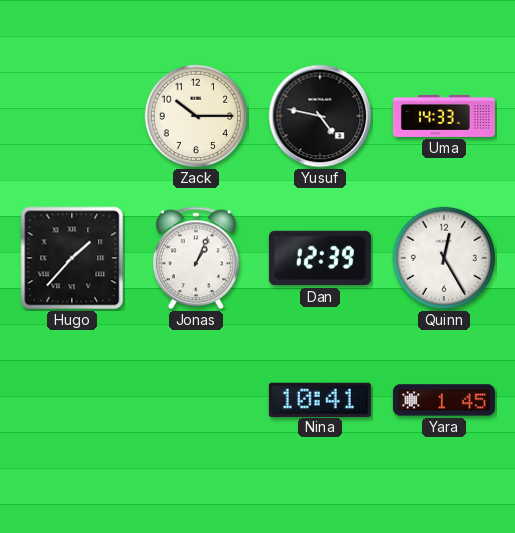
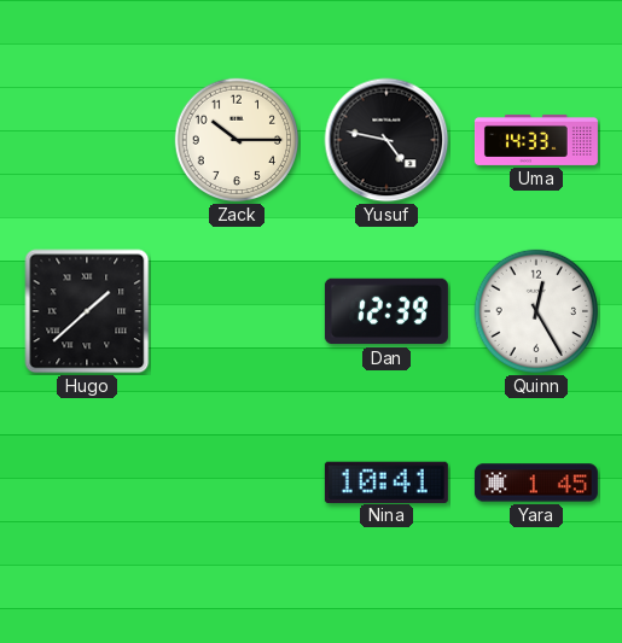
Hugo: 1:37 -> 1:38
Jonas: 1:04 -> none
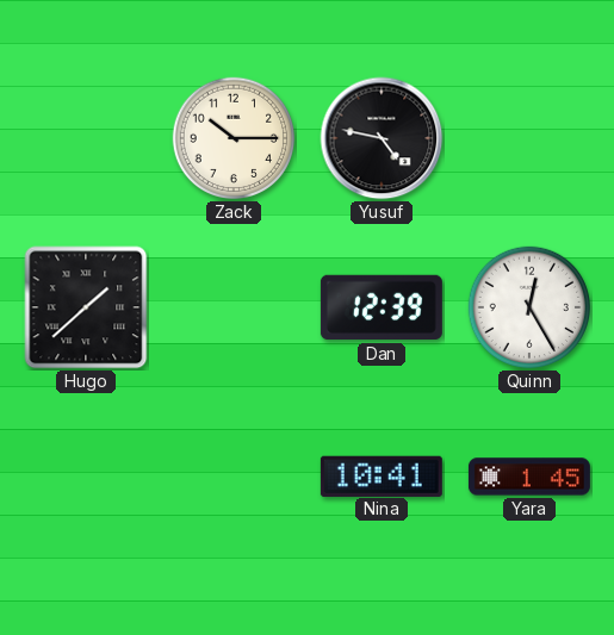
Uma: 14:33 -> none
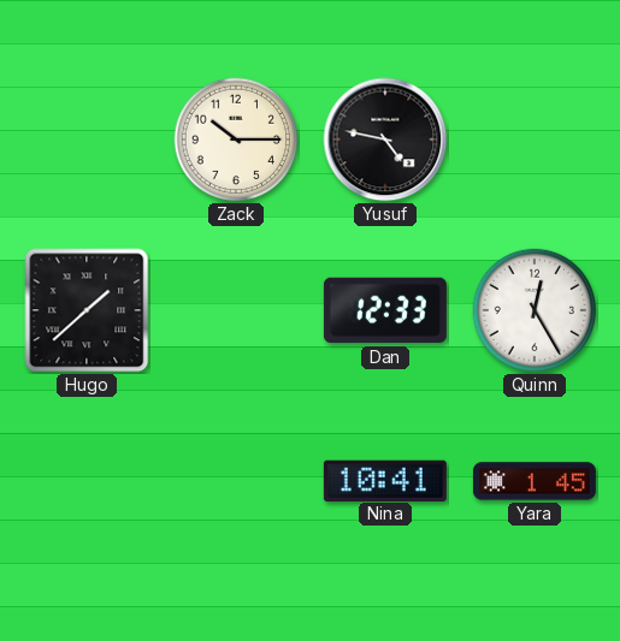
Dan: 12:39 -> 12:33
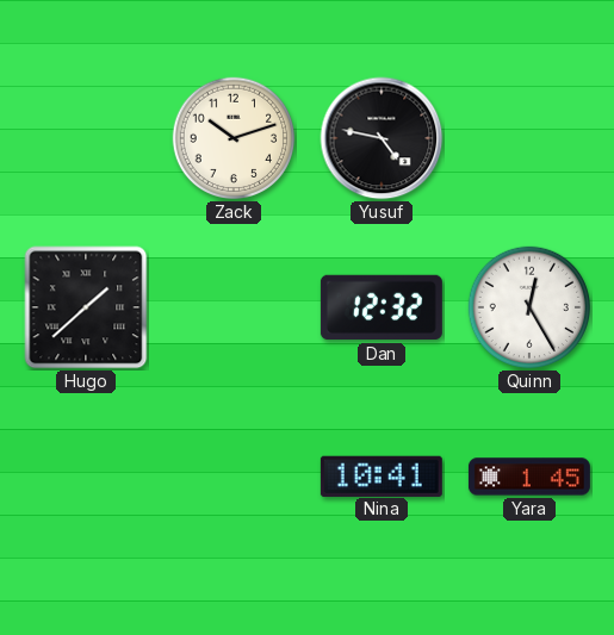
Zack: 10:15 -> 10:12
Dan: 12:33 -> 12:32
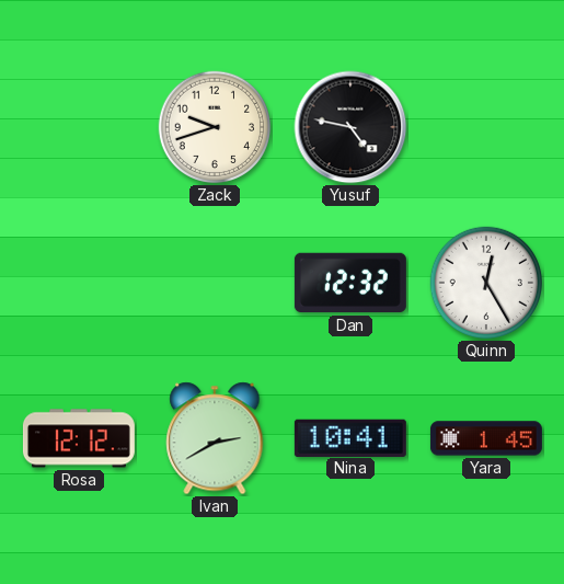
Zack: 10:12 -> 9:42
Hugo: 1:38 -> none
Rosa: none -> 12:12
Ivan: none -> 2:40
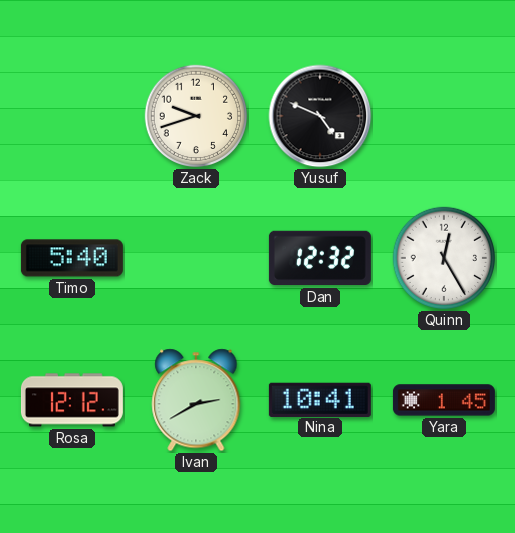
Yusuf: 4:47 -> 4:49
Timo: none -> 5:40
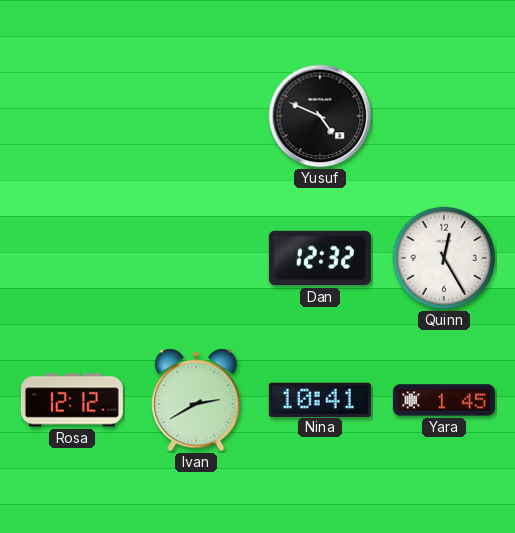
Zack: 9:42 -> none
Timo: 5:40 -> none
